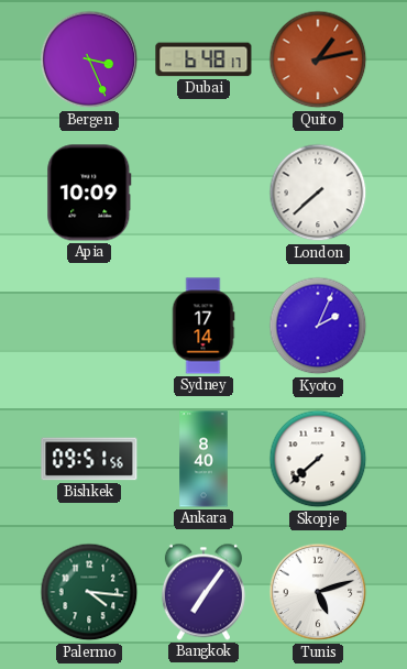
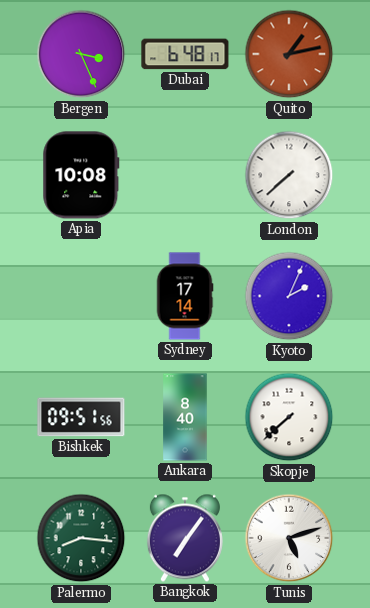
Apia: 10:09 -> 10:08
Palermo: 4:16 -> 8:16
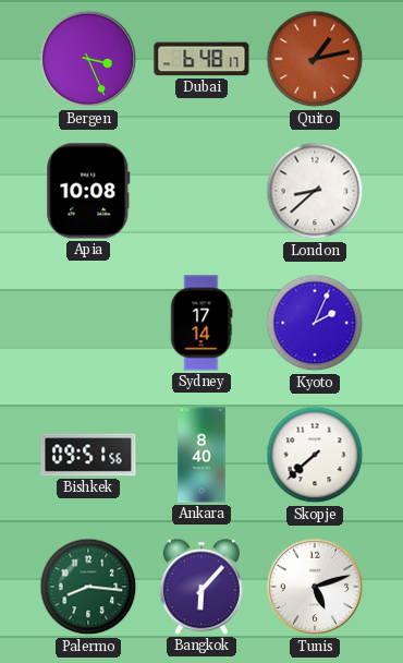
London: 7:38 -> 8:38
Bangkok: 7:06 -> 6:07
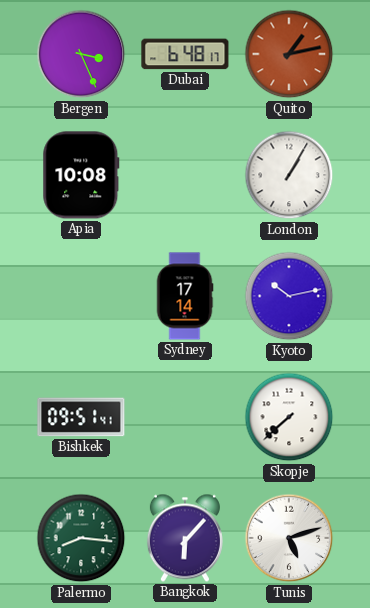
London: 8:38 -> 1:05
Kyoto: 2:04 -> 10:13
Bishkek: 09:51:56 -> 09:51:41
Ankara: 8:40 -> none
